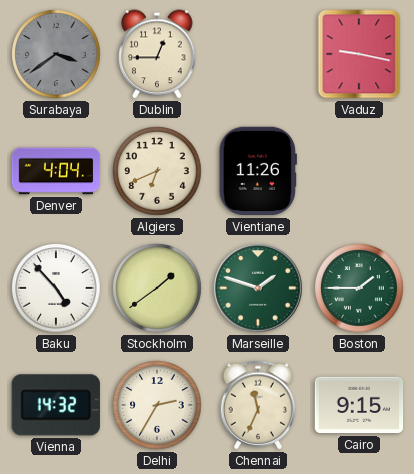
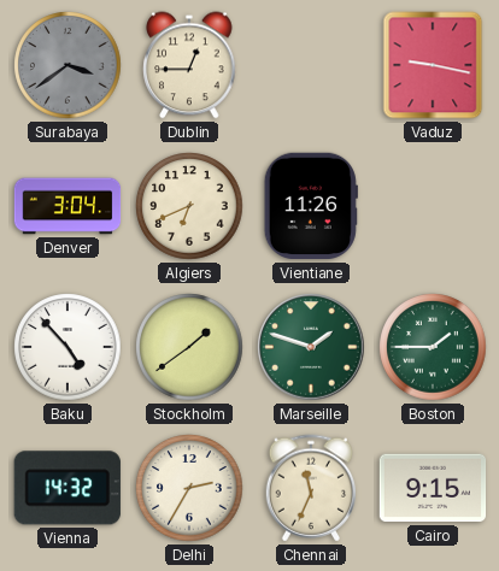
Denver: 4:04 -> 3:04
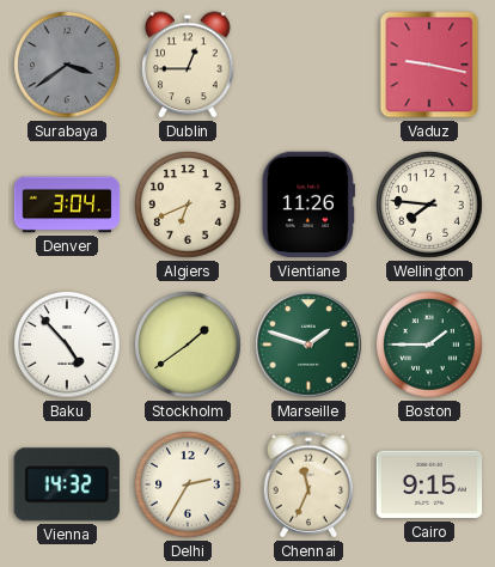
Wellington: none -> 7:46
